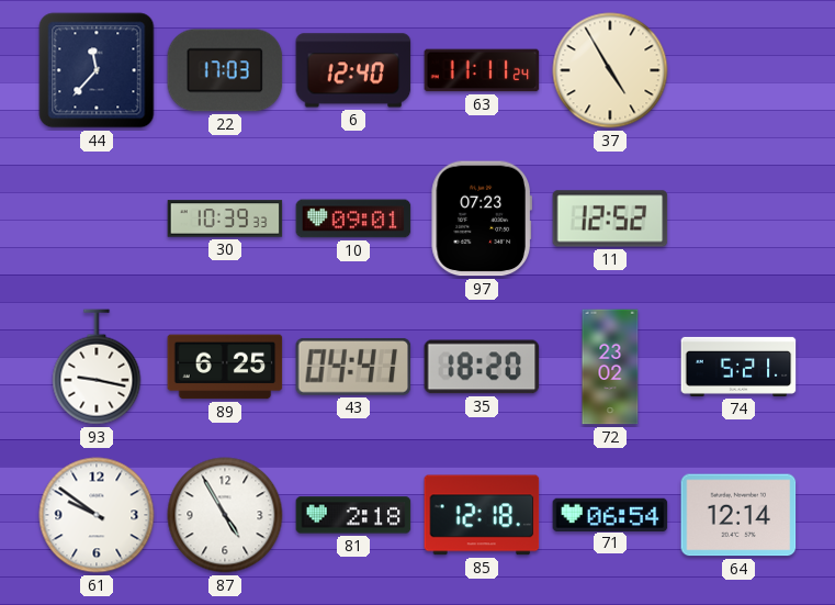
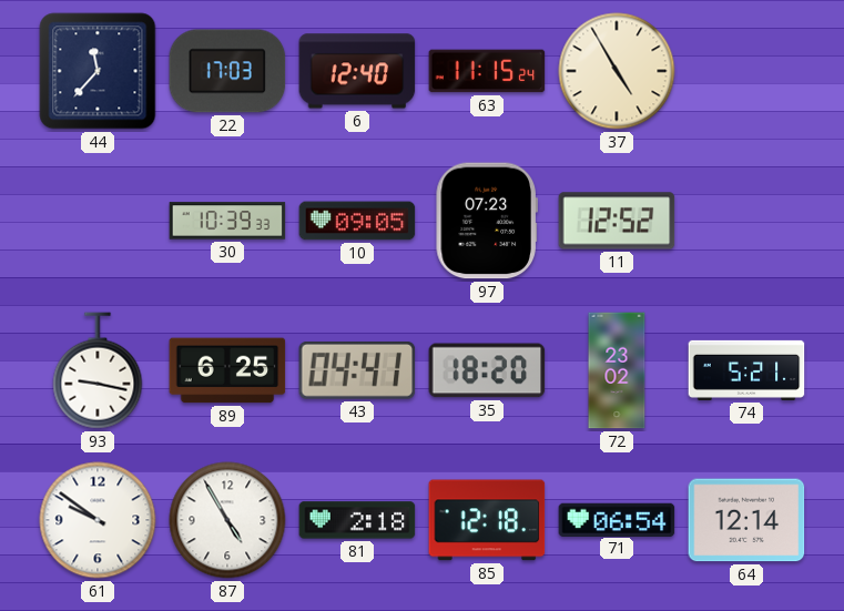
63: 11:11 -> 11:15
10: 09:01 -> 09:05
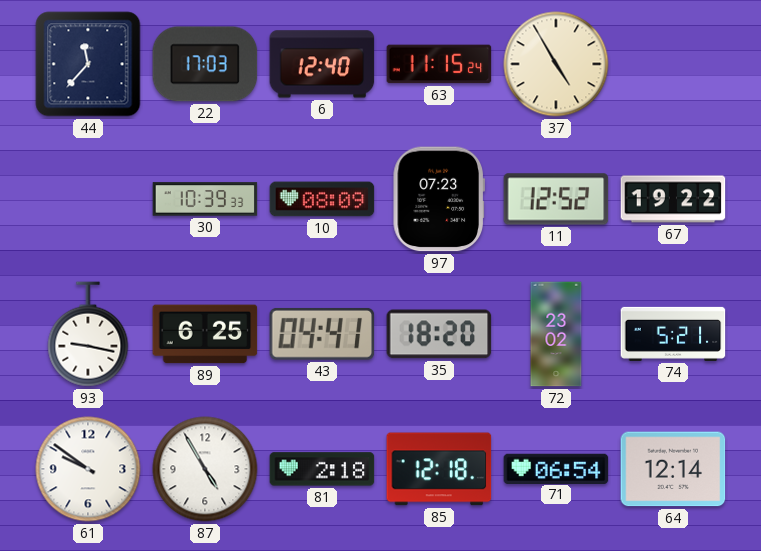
10: 09:05 -> 08:09
67: none -> 19:22
